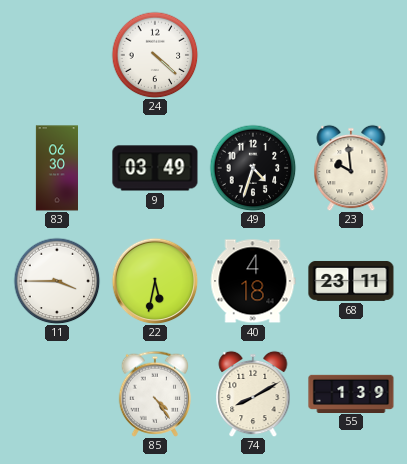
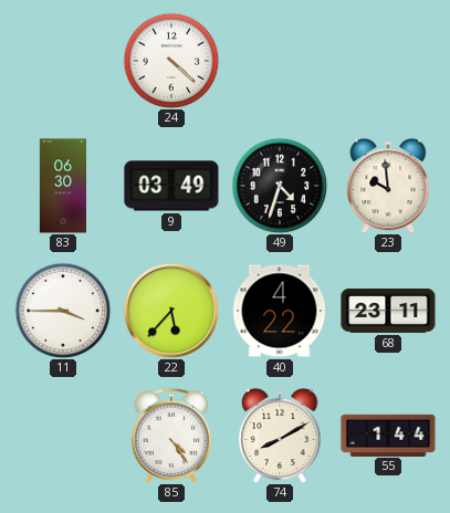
22: 5:32 -> 5:37
40: 4:18 -> 4:22
55: 1:39 -> 1:44
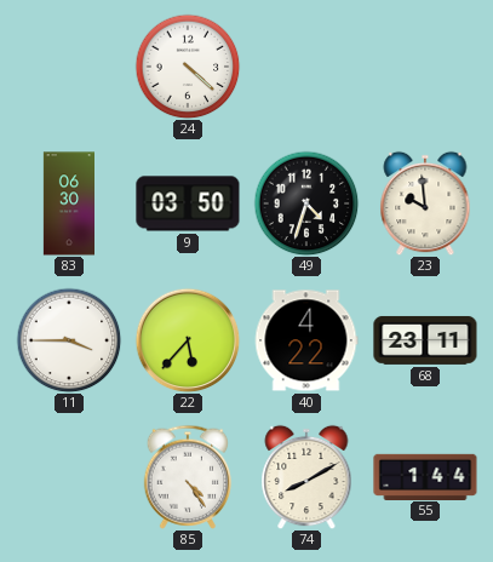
9: 03:49 -> 03:50
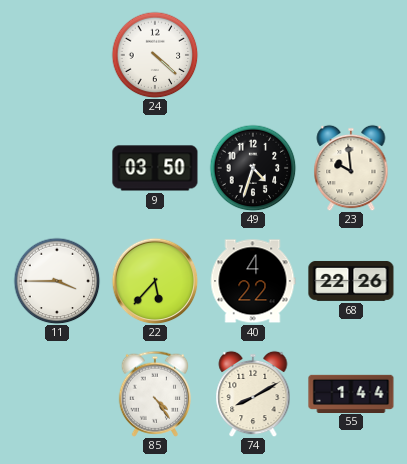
83: 06:30 -> none
68: 23:11 -> 22:26
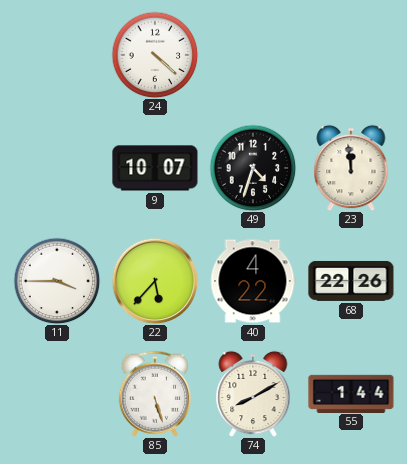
9: 03:50 -> 10:07
23: 9:59 -> 11:59
85: 4:24 -> 5:27
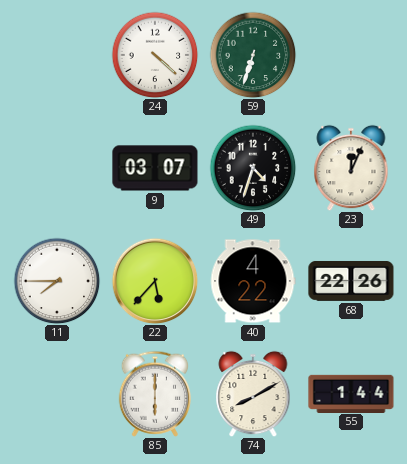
59: none -> 6:33
9: 10:07 -> 03:07
23: 11:59 -> 12:04
11: 3:45 -> 7:45
85: 5:27 -> 6:00
